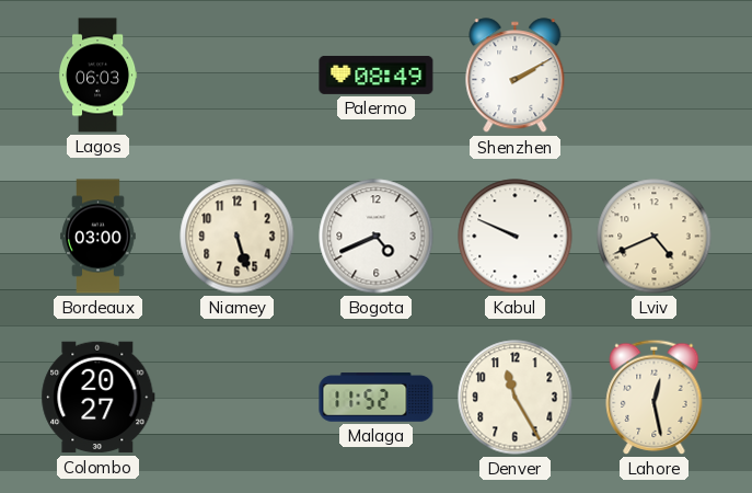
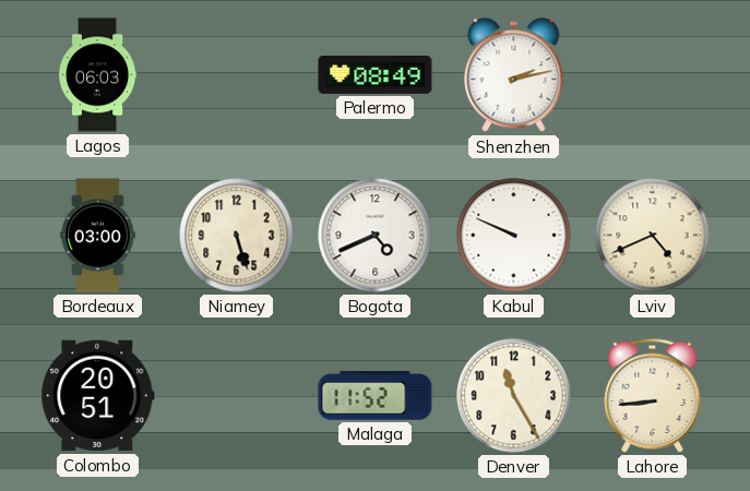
Shenzhen: 2:10 -> 2:13
Colombo: 20:27 -> 20:51
Lahore: 12:28 -> 8:44
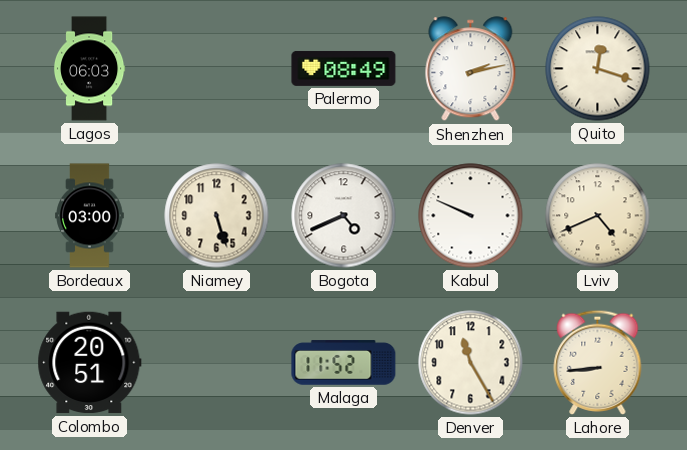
Quito: none -> 12:18
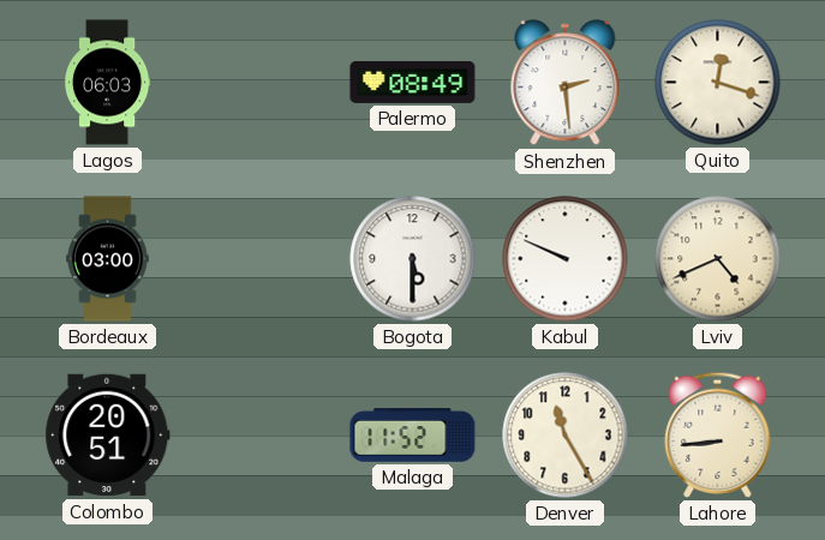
Shenzhen: 2:13 -> 2:29
Niamey: 5:27 -> none
Bogota: 4:41 -> 5:30
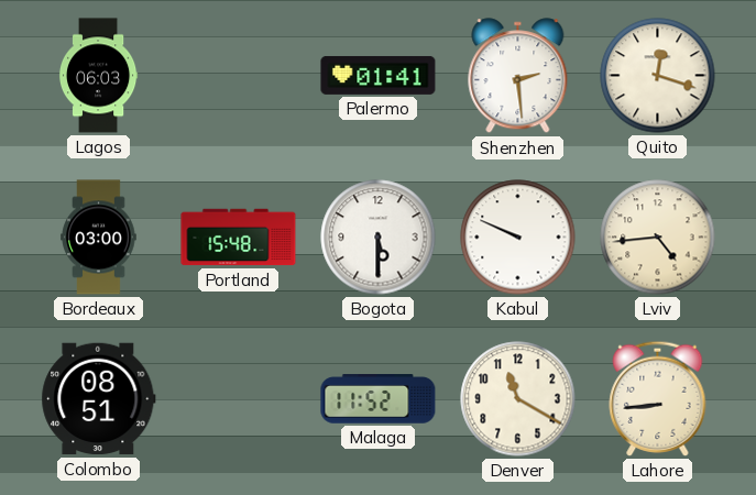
Palermo: 08:49 -> 01:41
Portland: none -> 15:48
Lviv: 4:41 -> 4:44
Colombo: 20:51 -> 08:51
Denver: 11:25 -> 11:20
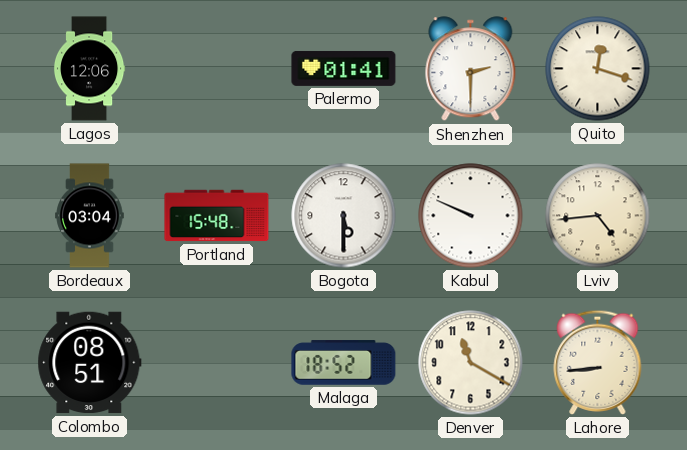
Lagos: 06:03 -> 12:06
Shenzhen: 2:29 -> 2:30
Bordeaux: 03:00 -> 03:04
Malaga: 11:52 -> 18:52
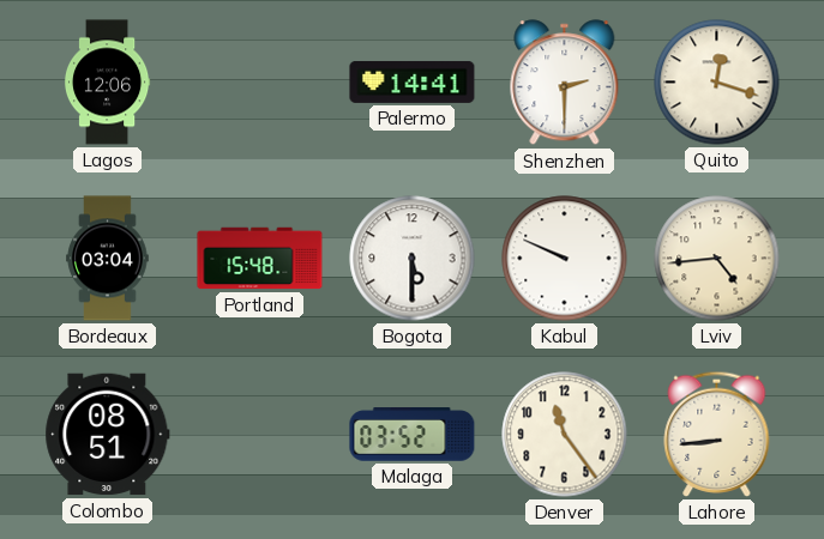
Palermo: 01:41 -> 14:41
Malaga: 18:52 -> 03:52
Denver: 11:20 -> 11:24
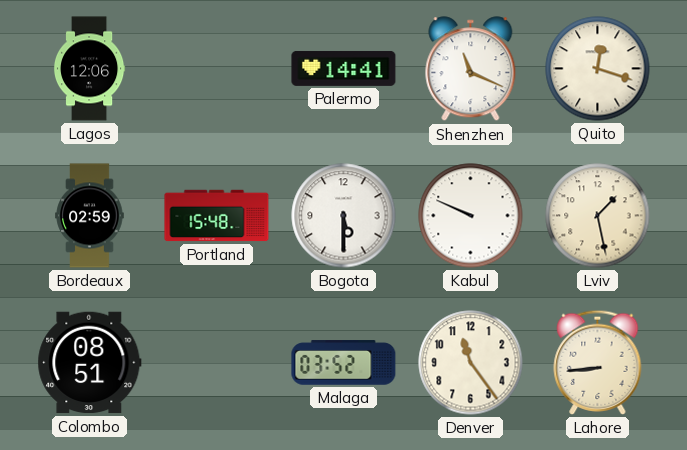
Shenzhen: 2:30 -> 11:19
Bordeaux: 03:04 -> 02:59
Lviv: 4:44 -> 1:28
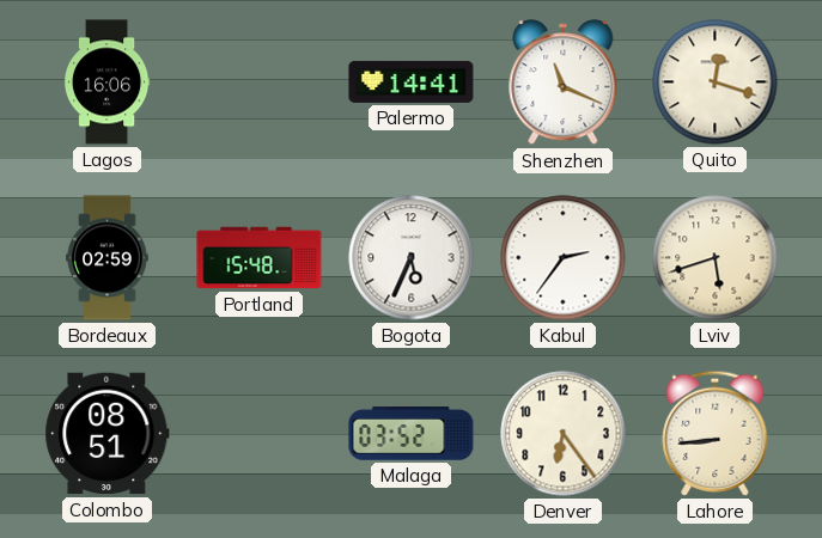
Lagos: 12:06 -> 16:06
Bogota: 5:30 -> 5:34
Kabul: 9:49 -> 2:36
Lviv: 1:28 -> 5:42
Denver: 11:24 -> 6:24
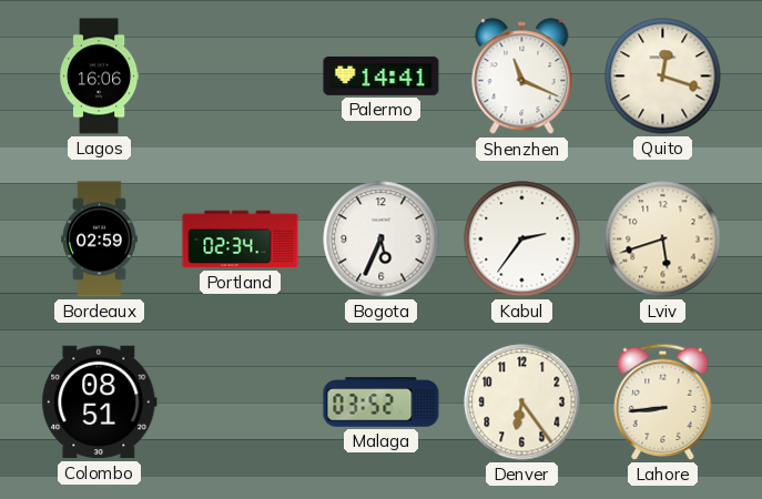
Portland: 15:48 -> 02:34
